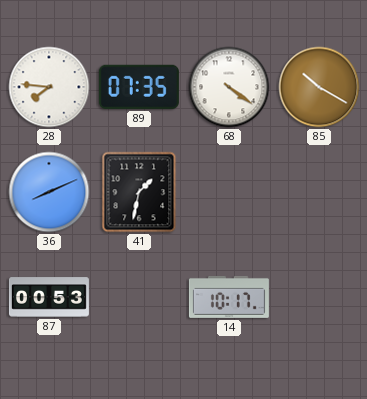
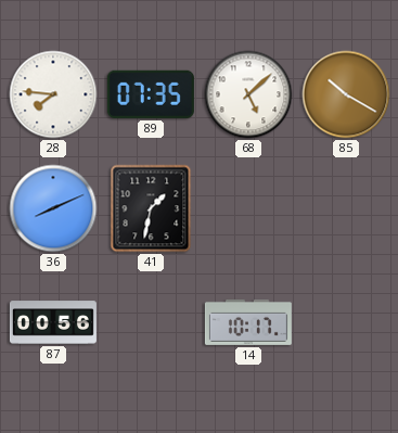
68: 4:21 -> 5:08
87: 00:53 -> 00:56
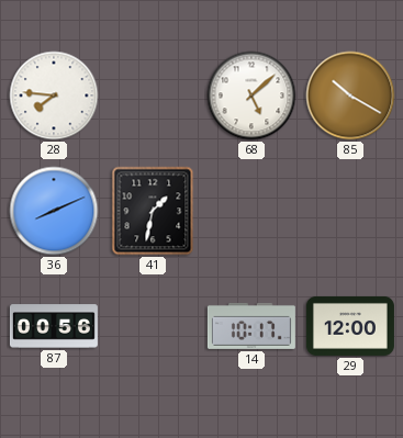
89: 07:35 -> none
29: none -> 12:00
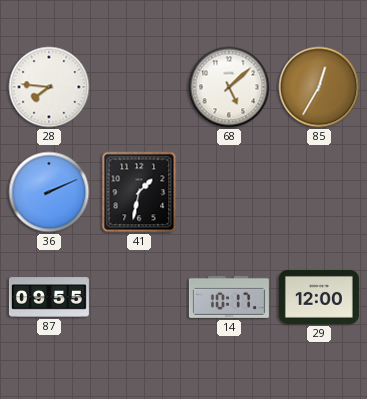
85: 10:20 -> 12:35
36: 8:11 -> 2:11
87: 00:56 -> 09:55
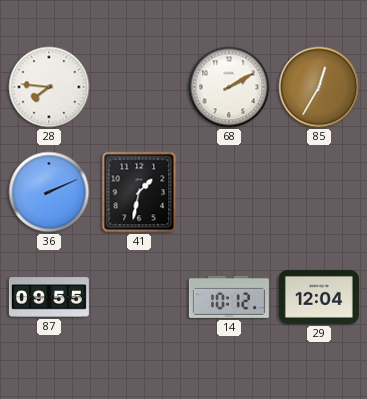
68: 5:08 -> 2:10
14: 10:17 -> 10:12
29: 12:00 -> 12:04
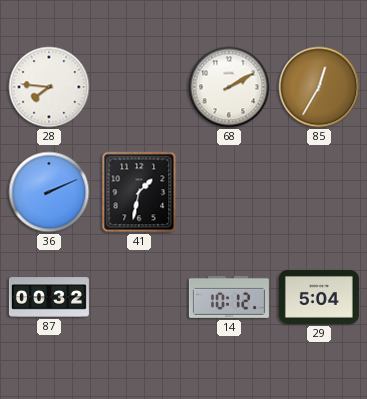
87: 09:55 -> 00:32
29: 12:04 -> 5:04
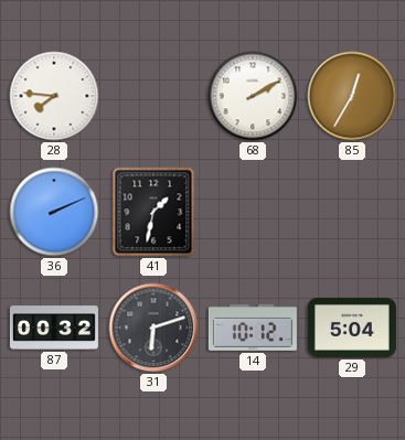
31: none -> 6:12
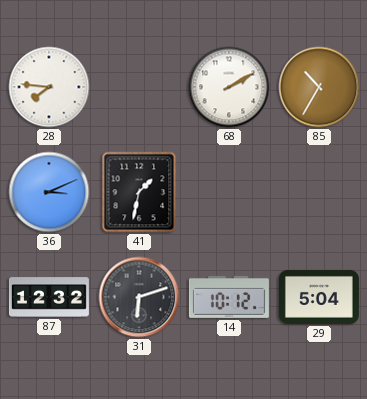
85: 12:35 -> 10:35
36: 2:11 -> 3:11
87: 00:32 -> 12:32
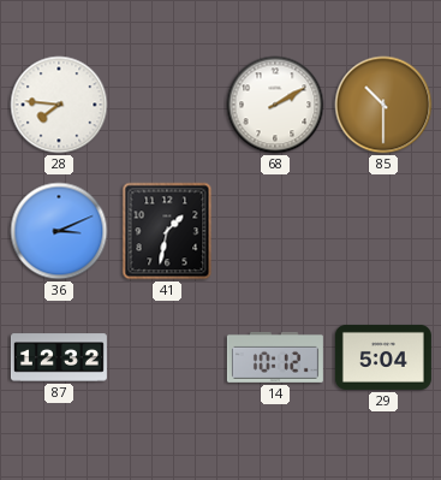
85: 10:35 -> 10:30
31: 6:12 -> none
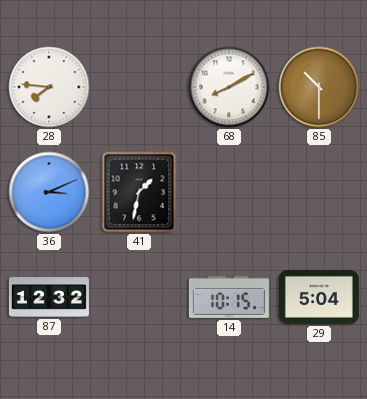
68: 2:10 -> 8:10
14: 10:12 -> 10:15
